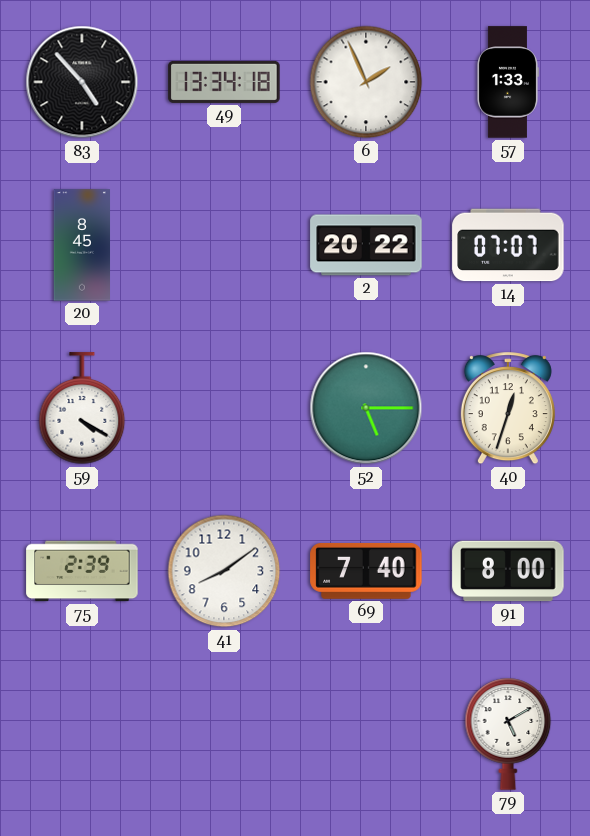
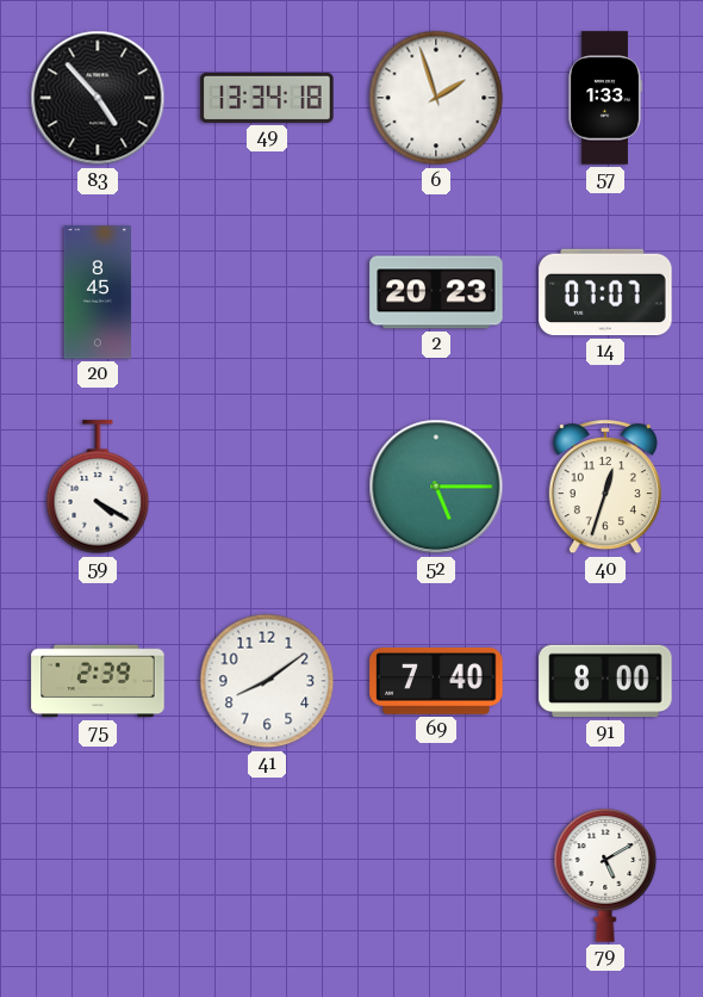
6: 1:56 -> 1:57
2: 20:22 -> 20:23
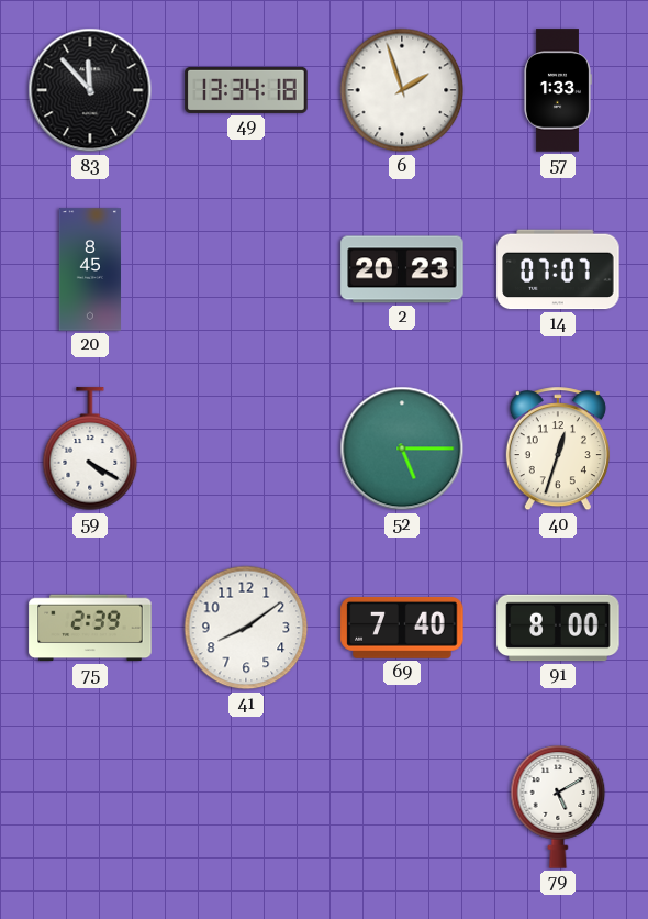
83: 4:53 -> 11:53
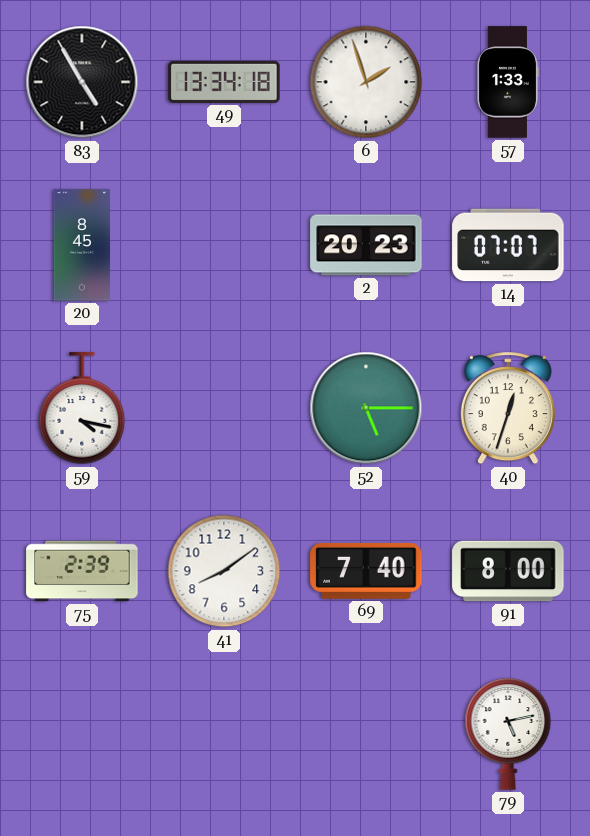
83: 11:53 -> 4:55
59: 4:20 -> 4:17
79: 5:10 -> 5:13
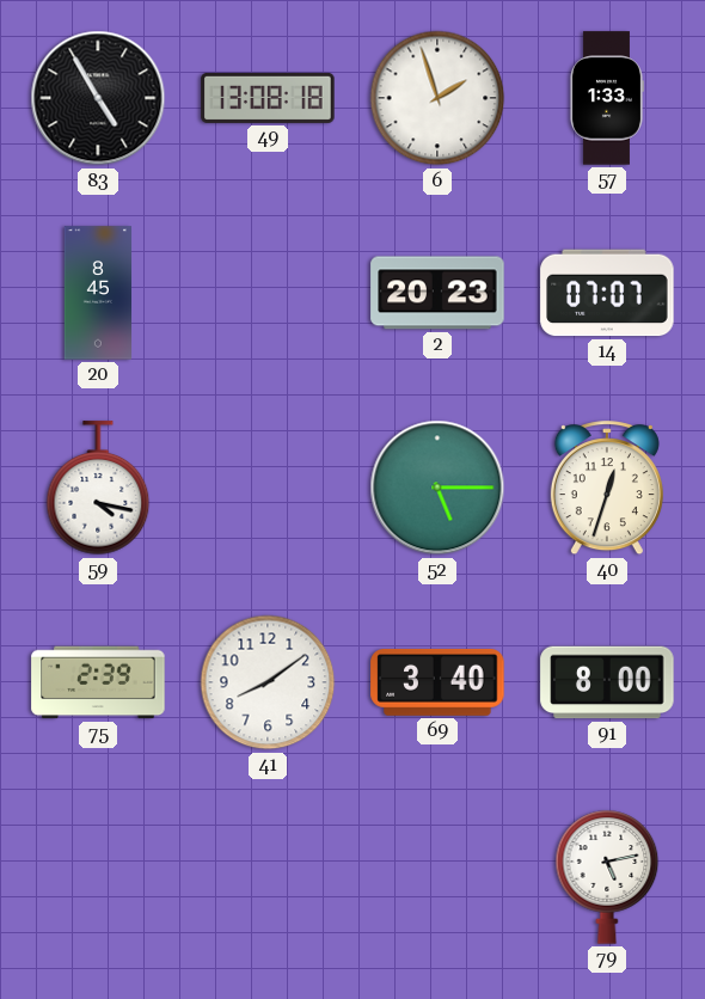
49: 13:34 -> 13:08
69: 7:40 -> 3:40
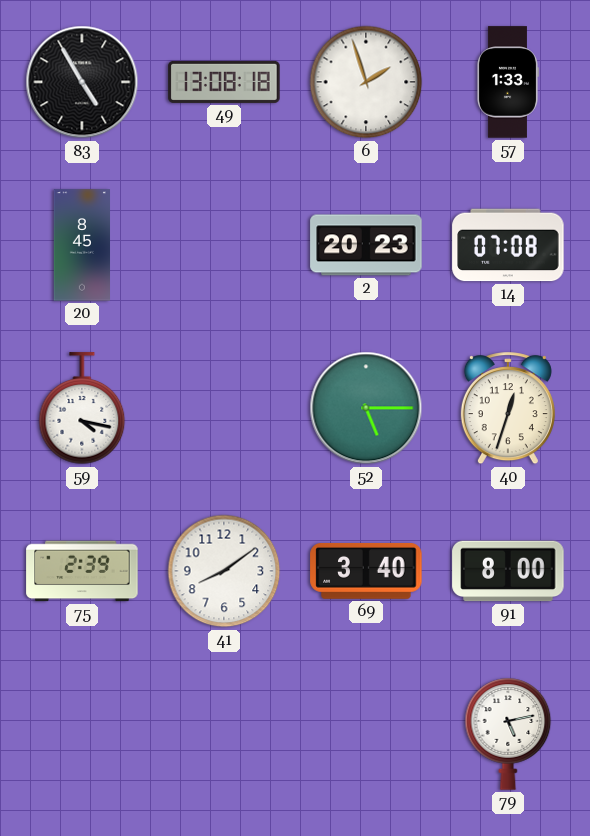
14: 07:07 -> 07:08
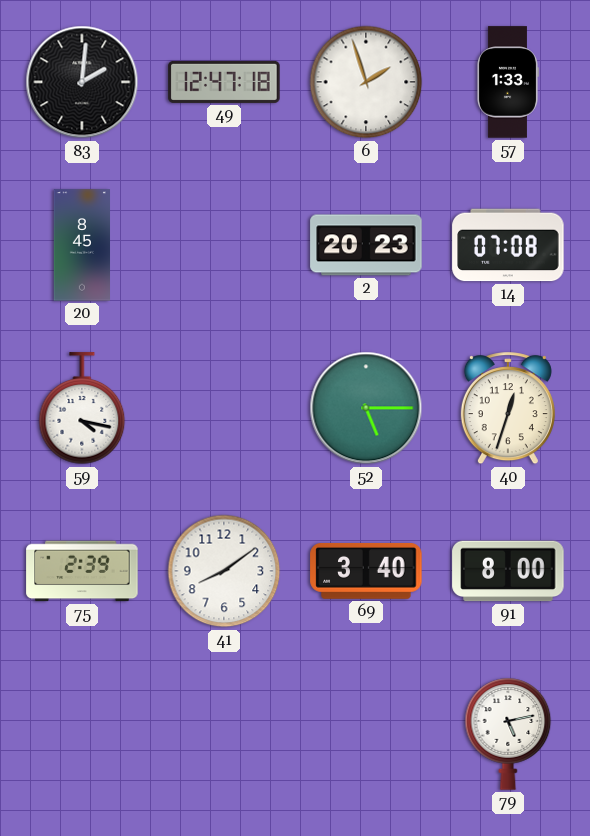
83: 4:55 -> 2:01
49: 13:08 -> 12:47
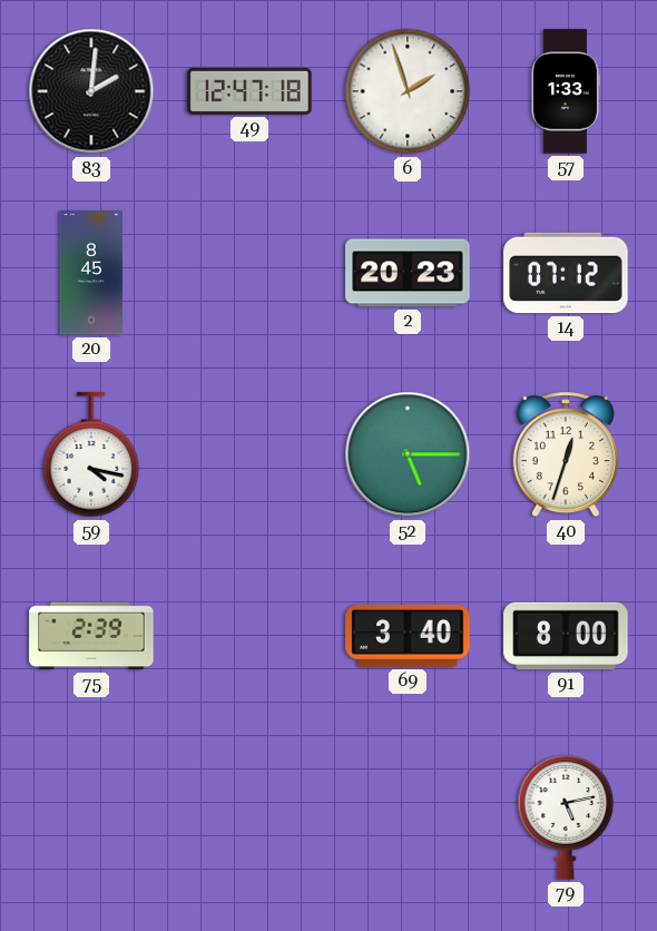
14: 07:08 -> 07:12
41: 8:09 -> none
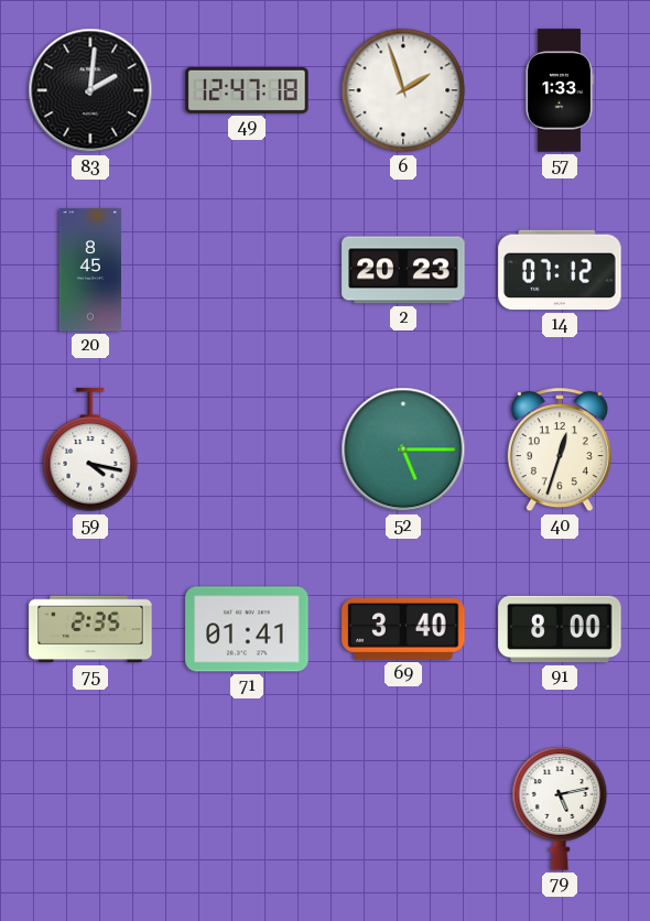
75: 2:39 -> 2:35
71: none -> 01:41
